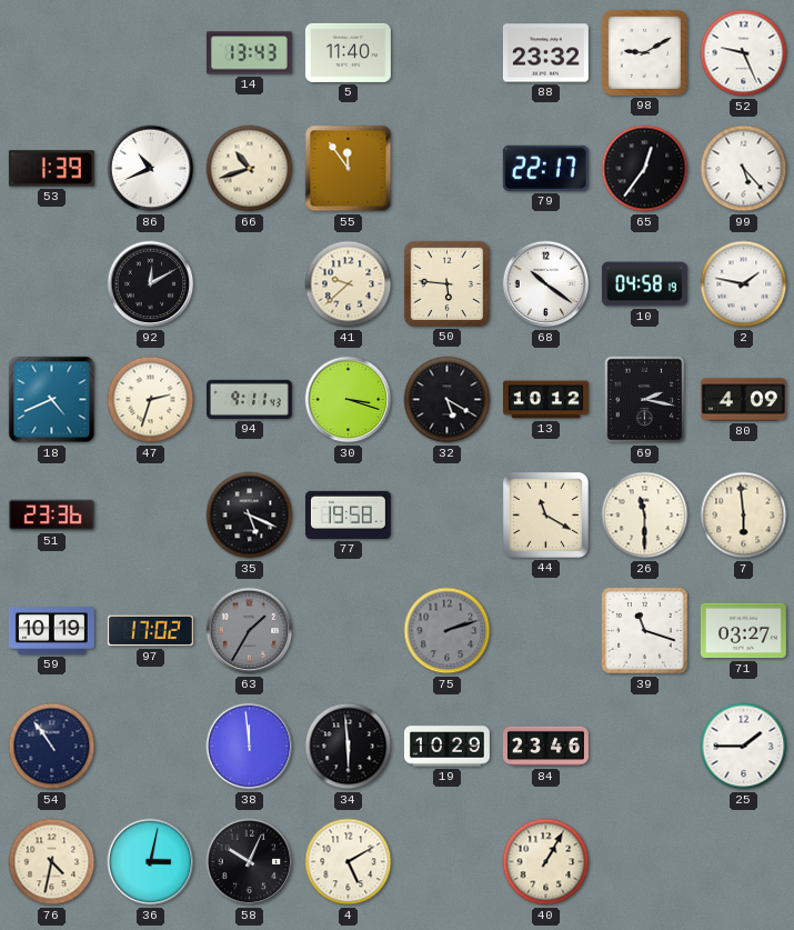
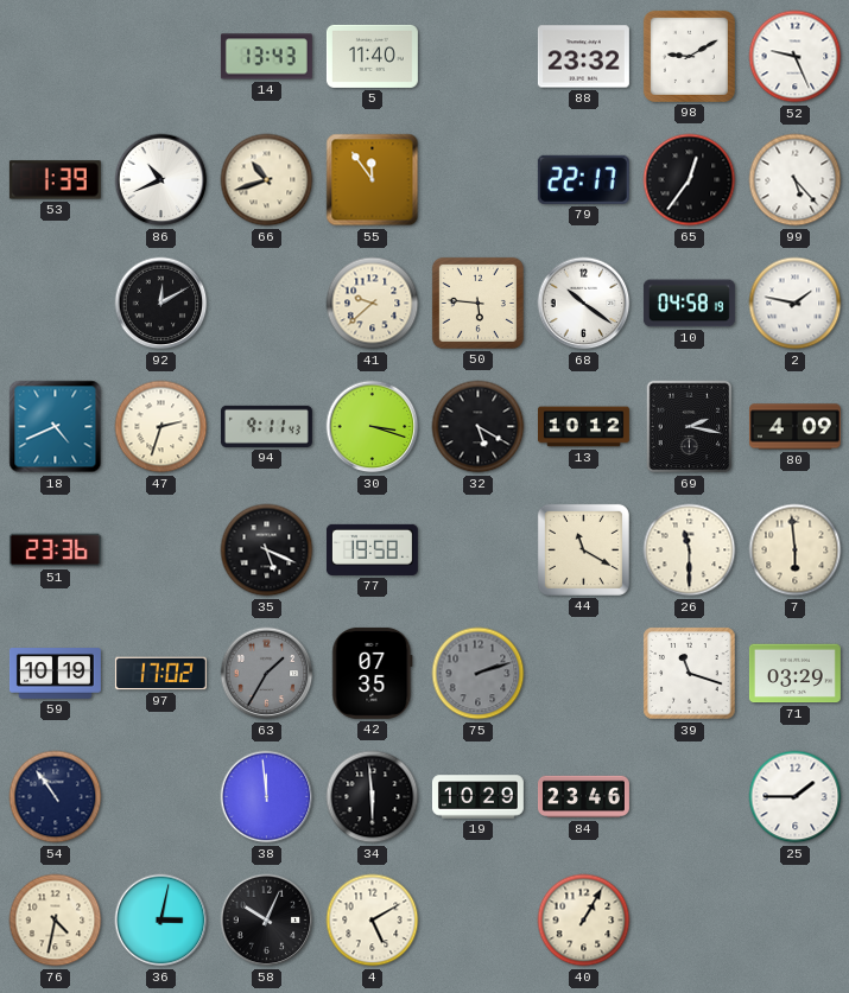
42: none -> 07:35
71: 03:27 -> 03:29
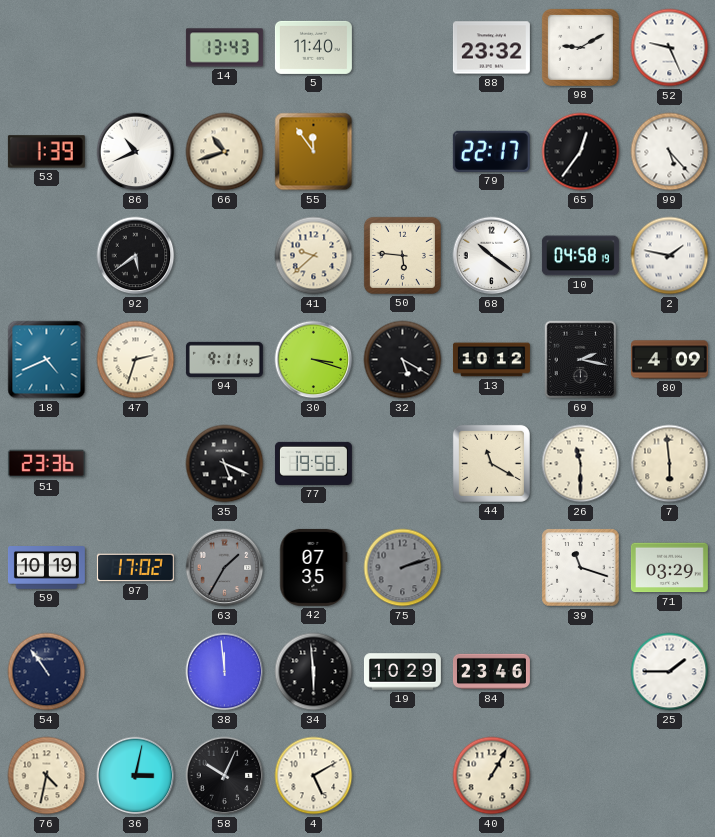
92: 12:10 -> 5:39
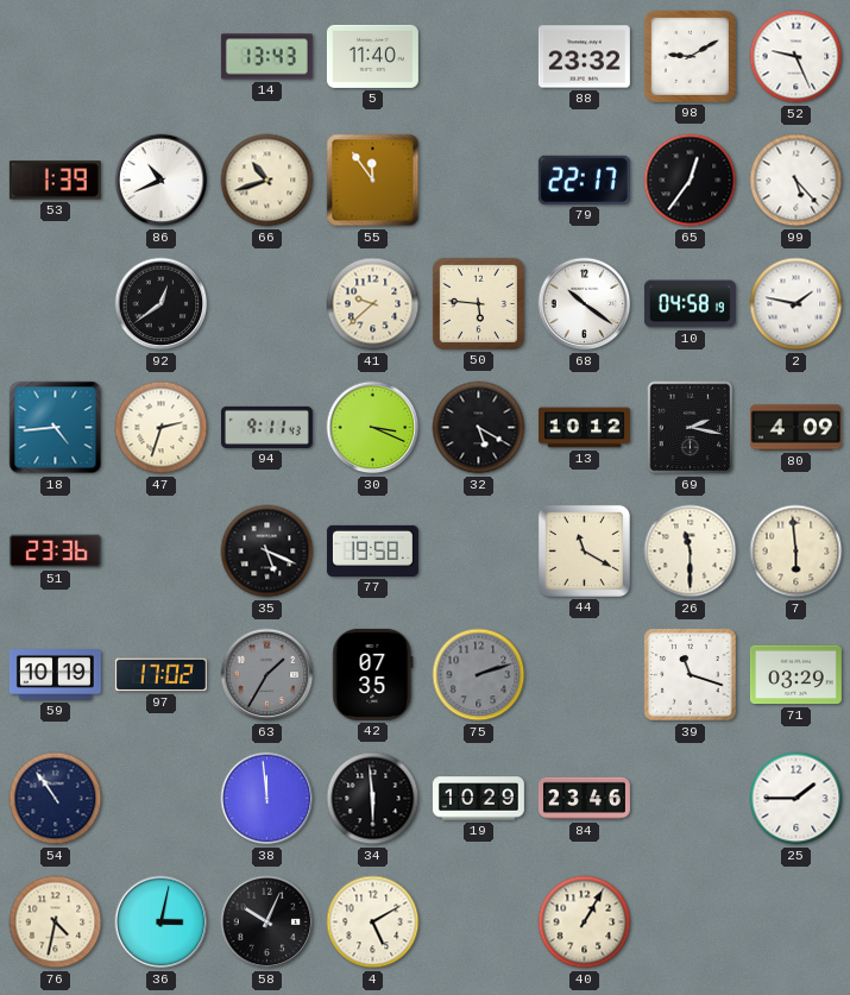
92: 5:39 -> 12:39
18: 4:41 -> 4:44
30: 3:18 -> 3:19
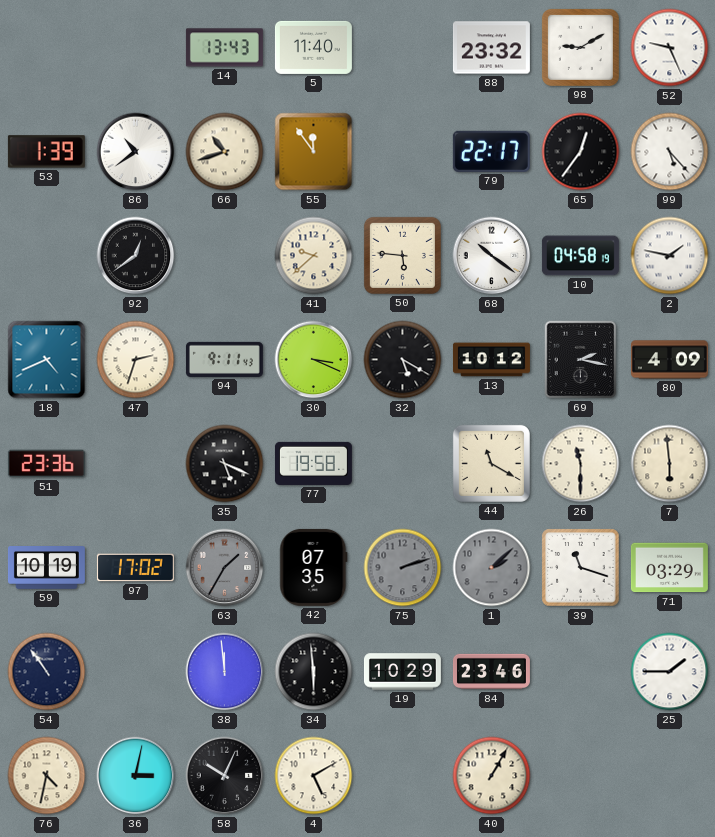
86: 10:41 -> 10:39
18: 4:44 -> 4:41
1: none -> 2:08
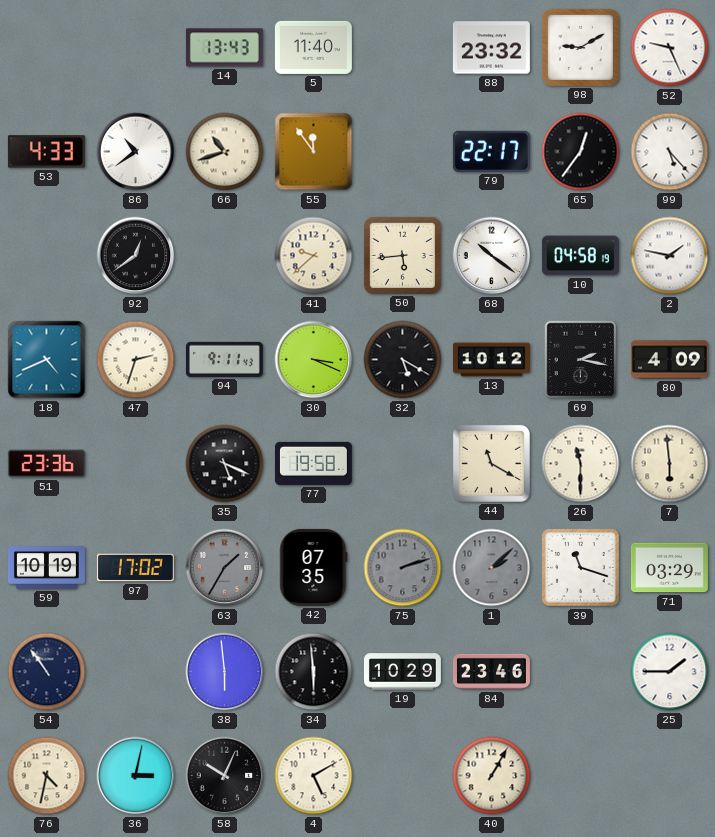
53: 1:39 -> 4:33
50: 5:46 -> 5:44
38: 11:59 -> 5:59
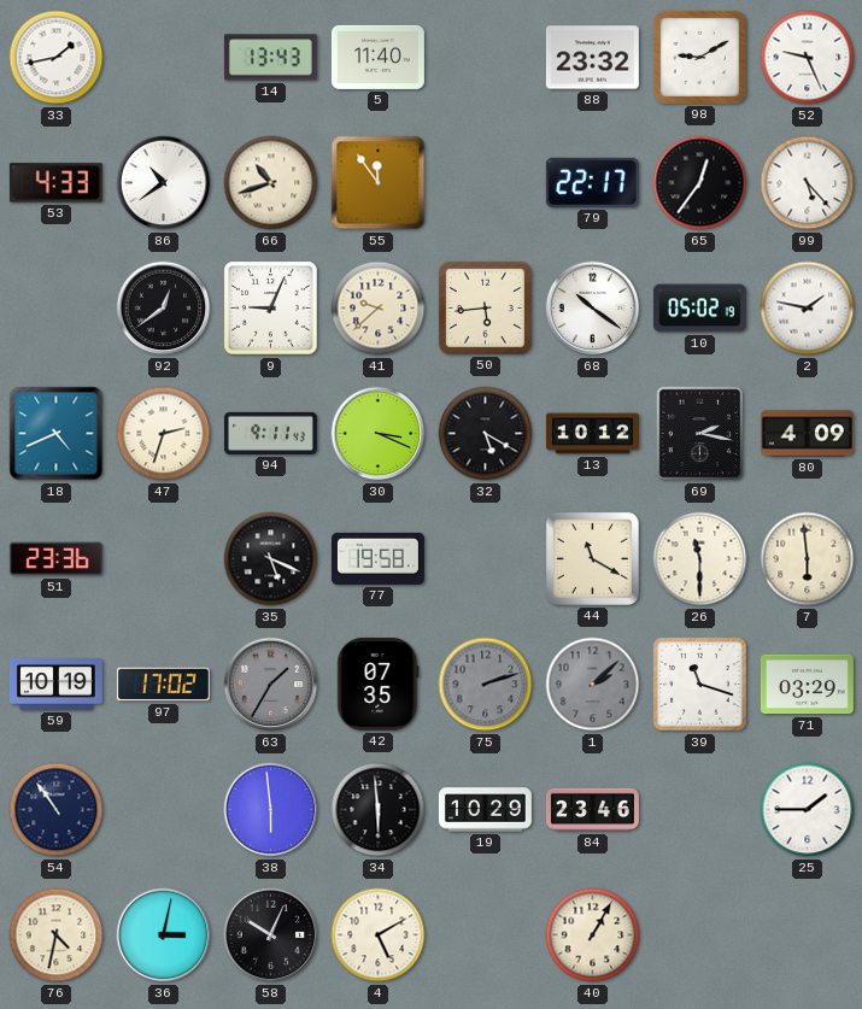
33: none -> 1:43
9: none -> 9:04
10: 04:58 -> 05:02
